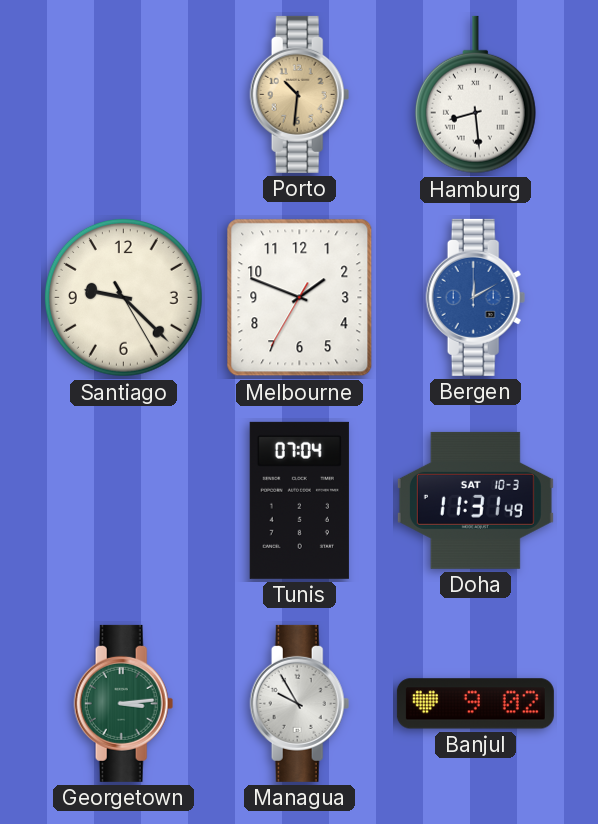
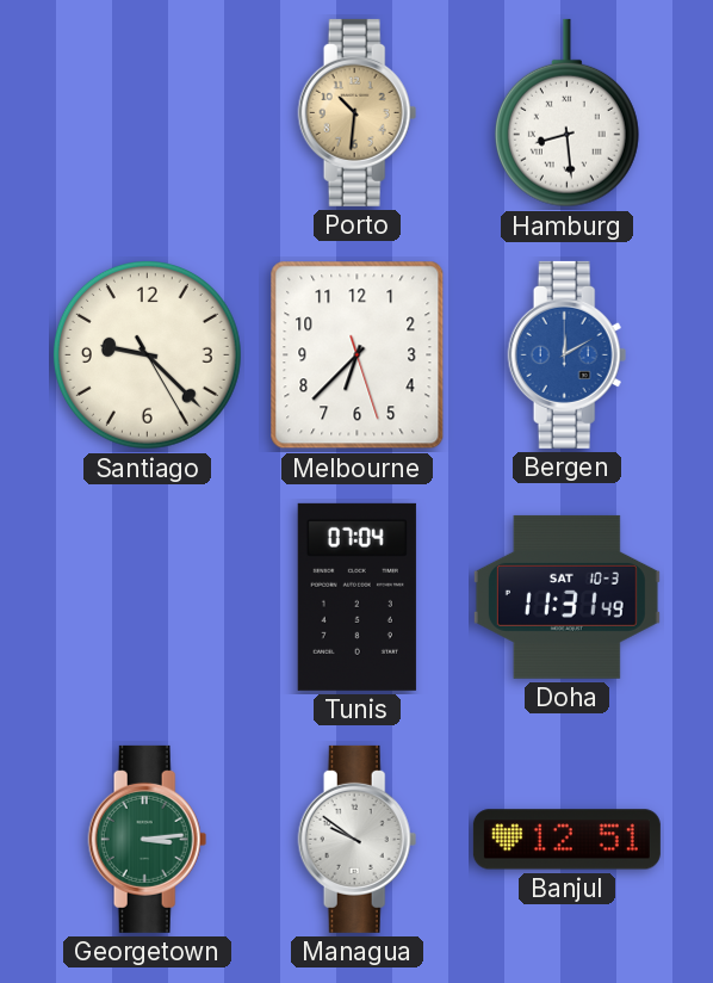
Melbourne: 1:48 -> 6:37
Managua: 9:55 -> 9:51
Banjul: 9:02 -> 12:51
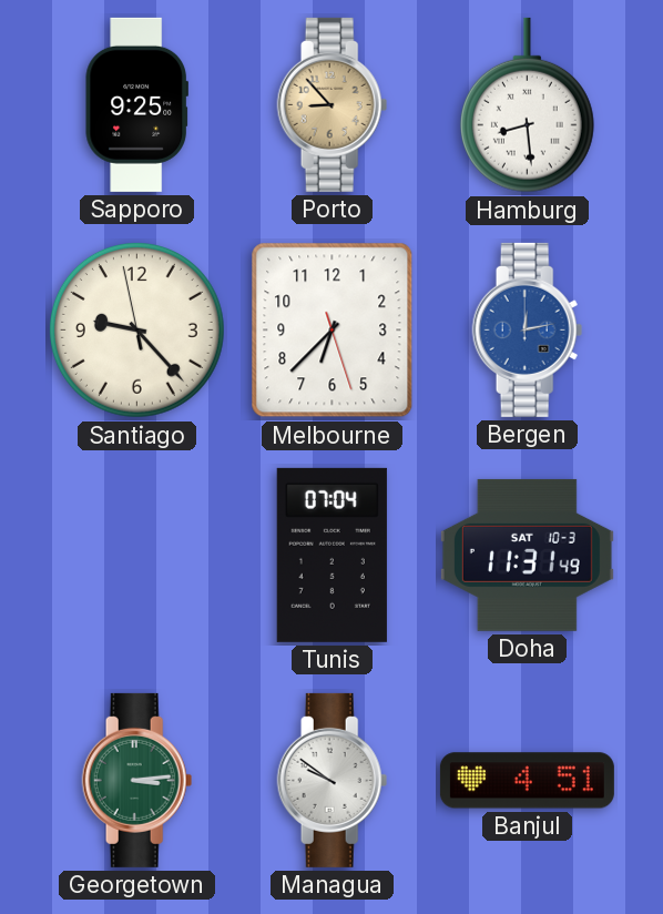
Sapporo: none -> 9:25
Porto: 10:31 -> 8:53
Santiago: 9:22:25 -> 9:22:58
Bergen: 12:10 -> 12:13
Banjul: 12:51 -> 4:51
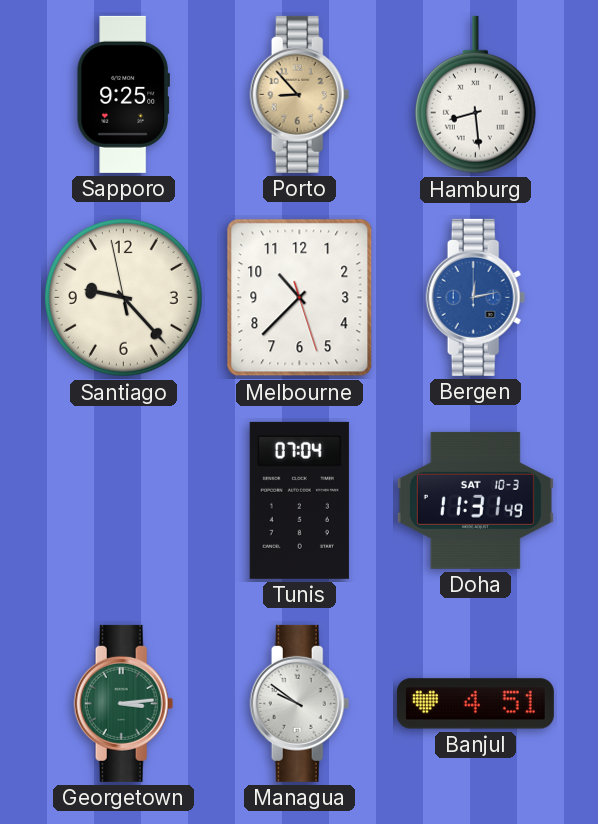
Melbourne: 6:37 -> 10:37
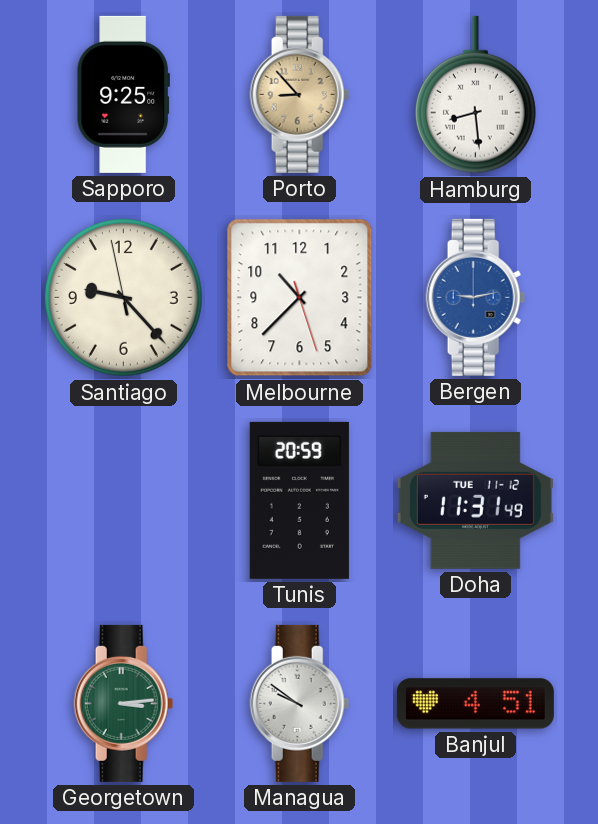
Bergen: 12:13 -> 9:13
Tunis: 07:04 -> 20:59
Doha date: SAT 10-3 -> TUE 11-12
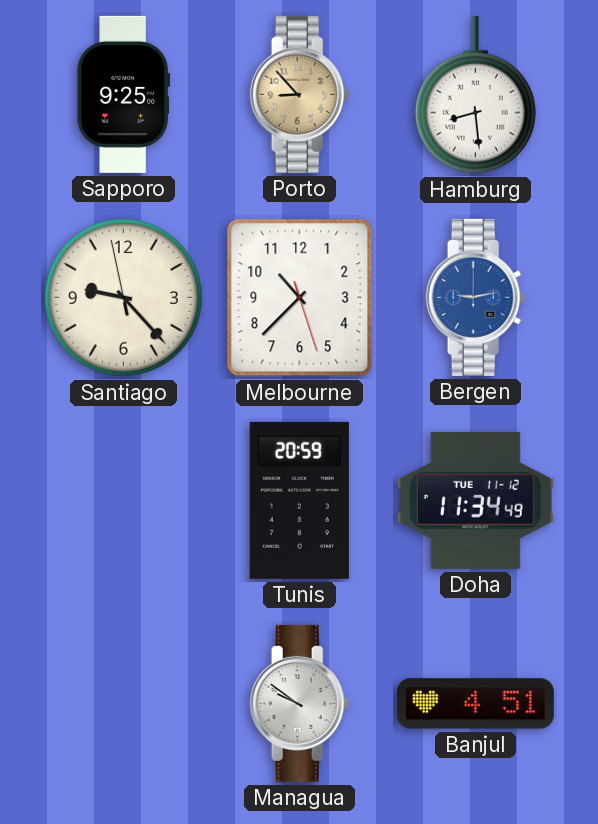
Doha: 11:31 -> 11:34
Georgetown: 3:14 -> none
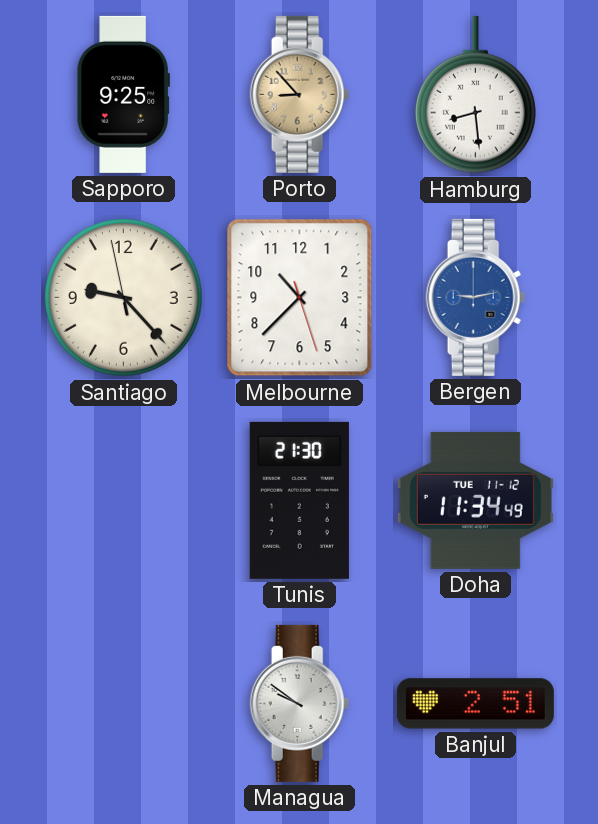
Tunis: 20:59 -> 21:30
Banjul: 4:51 -> 2:51
